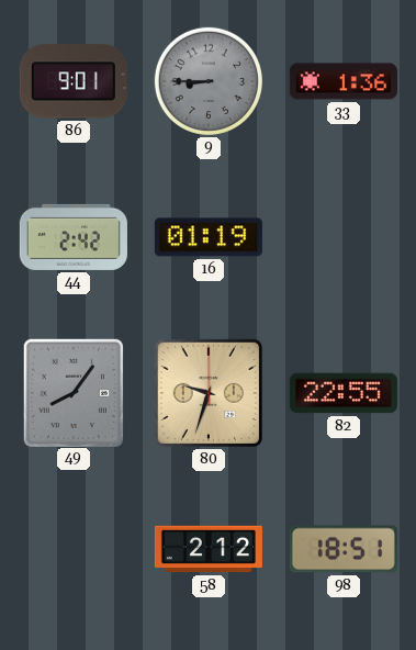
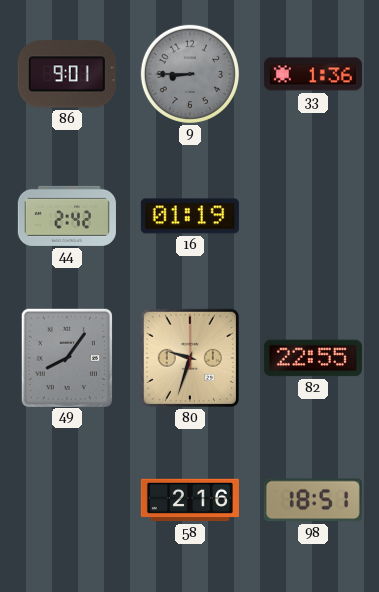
58: 2:12 -> 2:16
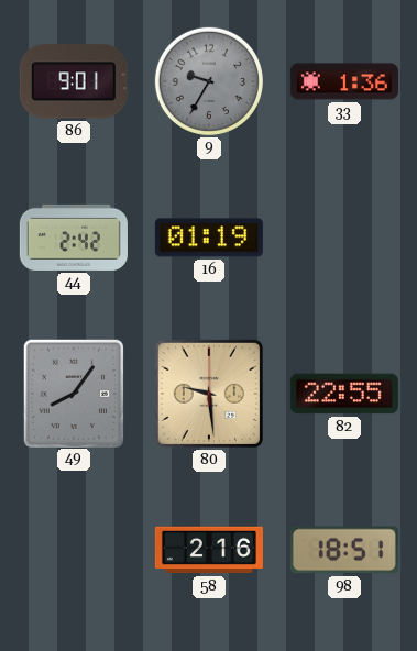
9: 8:45 -> 9:35
80: 9:33 -> 9:29
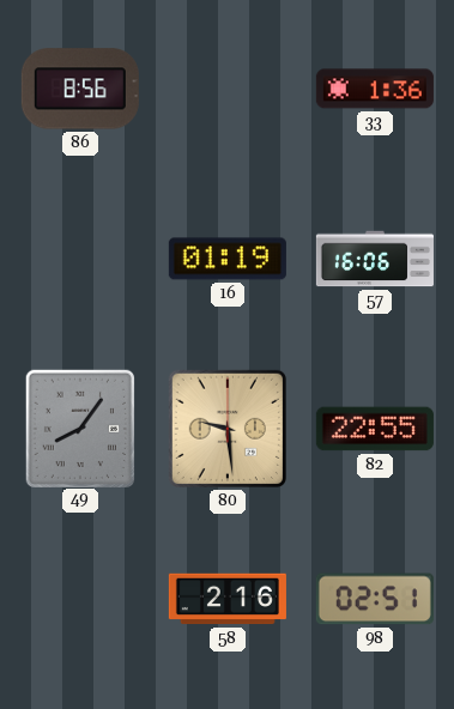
86: 9:01 -> 8:56
9: 9:35 -> none
44: 2:42 -> none
57: none -> 16:06
98: 18:51 -> 02:51
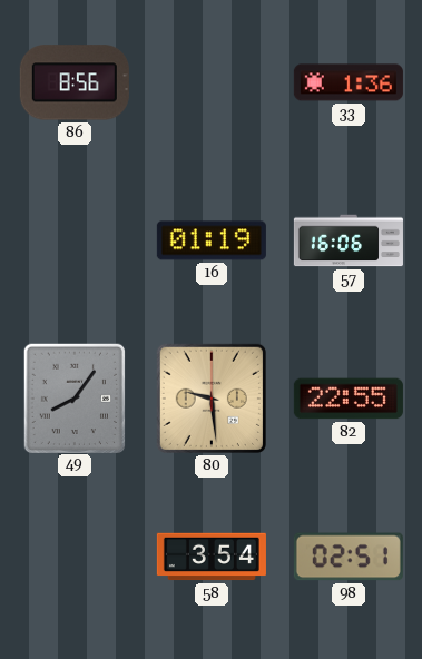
58: 2:16 -> 3:54
